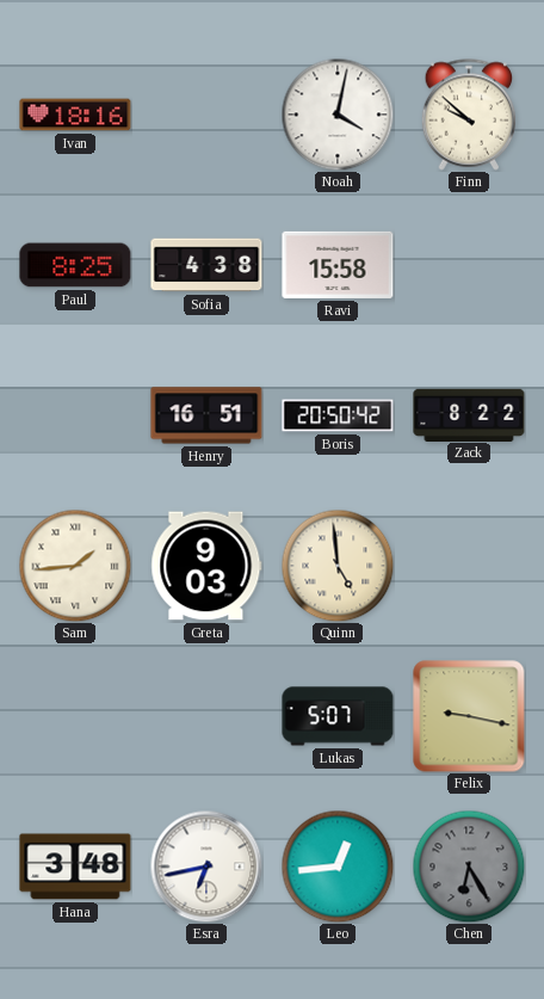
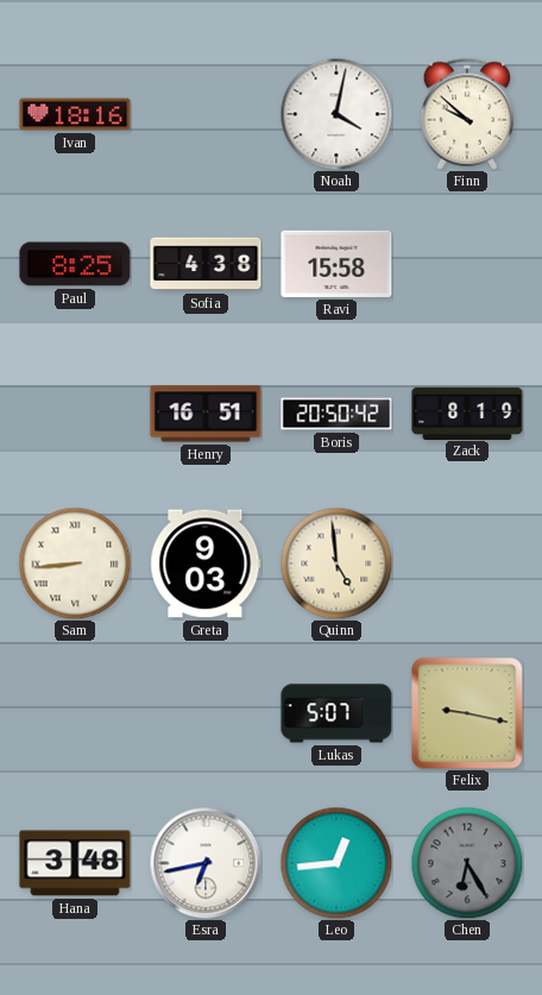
Zack: 8:22 -> 8:19
Sam: 1:44 -> 8:44
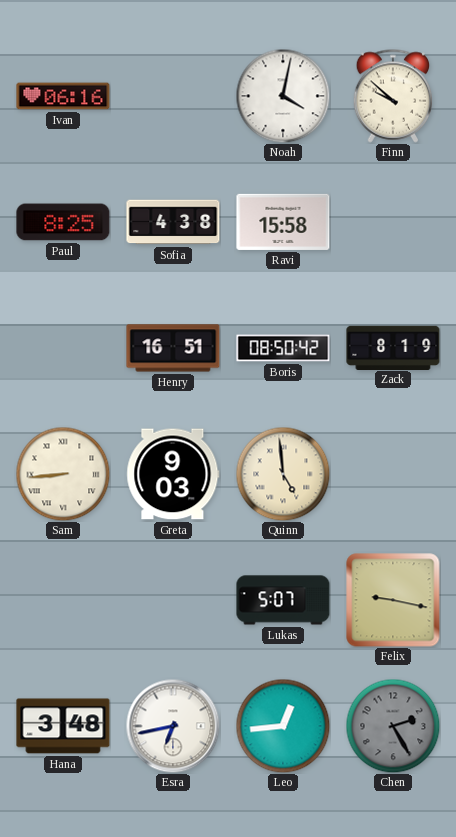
Ivan: 18:16 -> 06:16
Boris: 20:50 -> 08:50
Chen: 6:25 -> 2:25
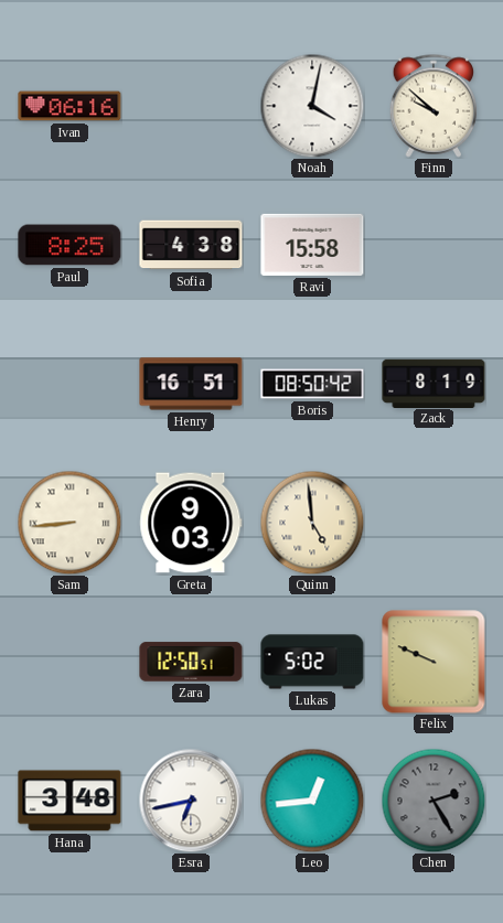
Zara: none -> 12:50
Lukas: 5:07 -> 5:02
Felix: 9:17 -> 9:49
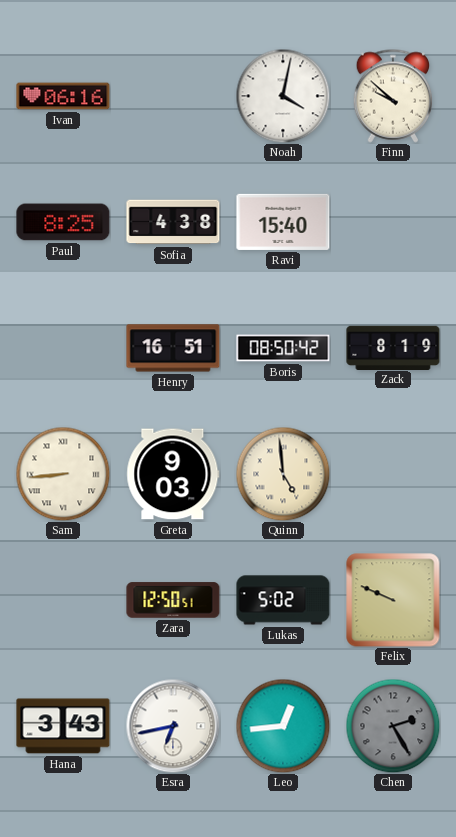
Ravi: 15:58 -> 15:40
Hana: 3:48 -> 3:43
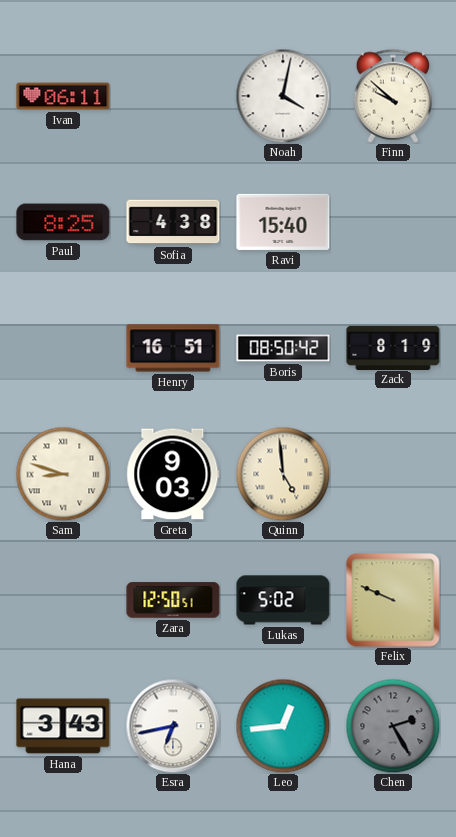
Ivan: 06:16 -> 06:11
Sam: 8:44 -> 8:48
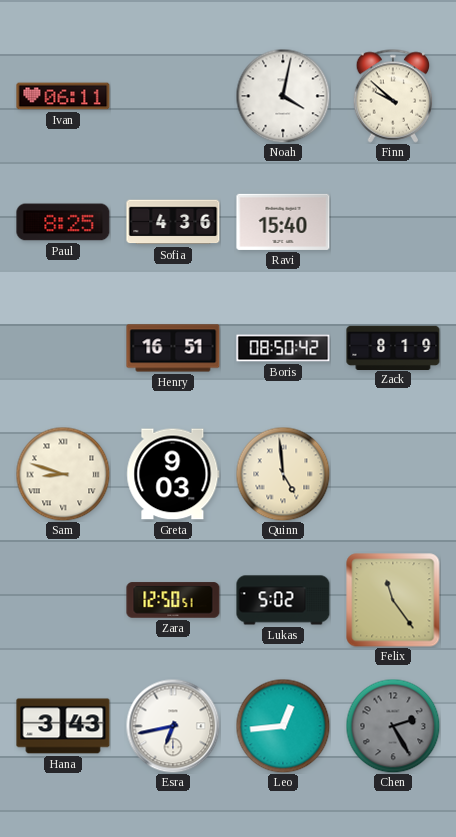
Sofia: 4:38 -> 4:36
Felix: 9:49 -> 11:24
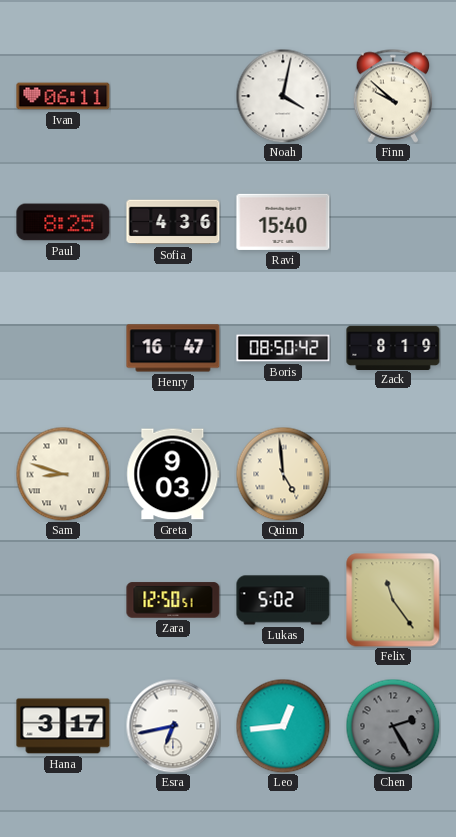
Henry: 16:51 -> 16:47
Hana: 3:43 -> 3:17
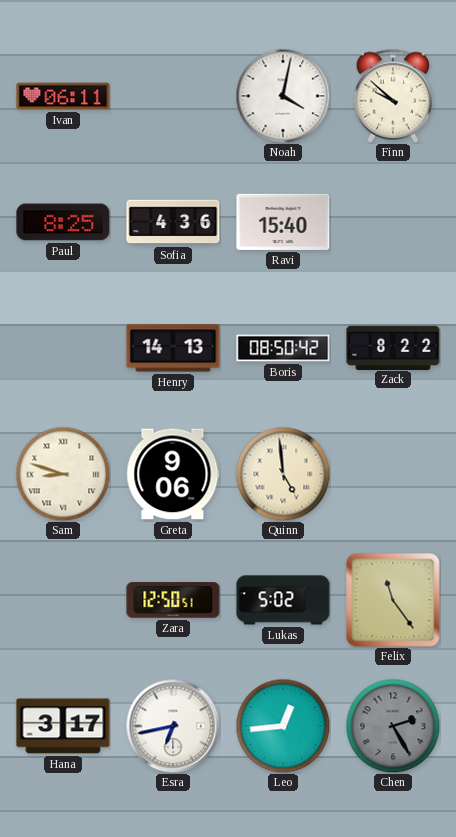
Henry: 16:47 -> 14:13
Zack: 8:19 -> 8:22
Greta: 9:03 -> 9:06
